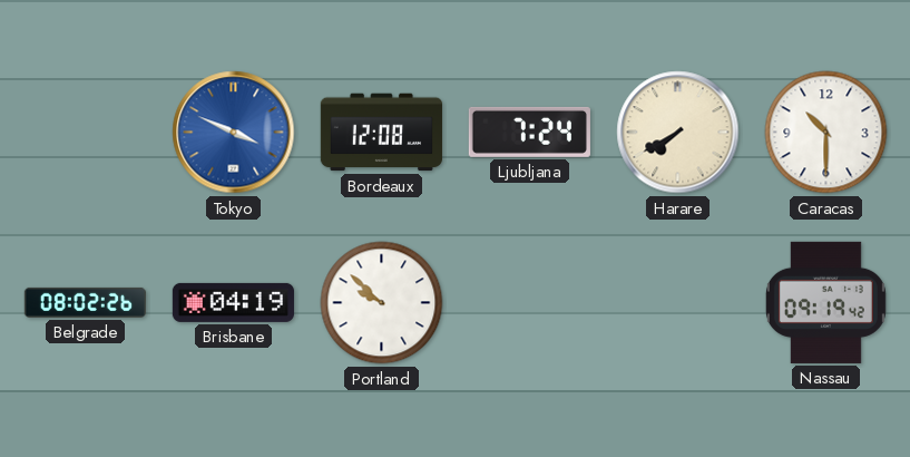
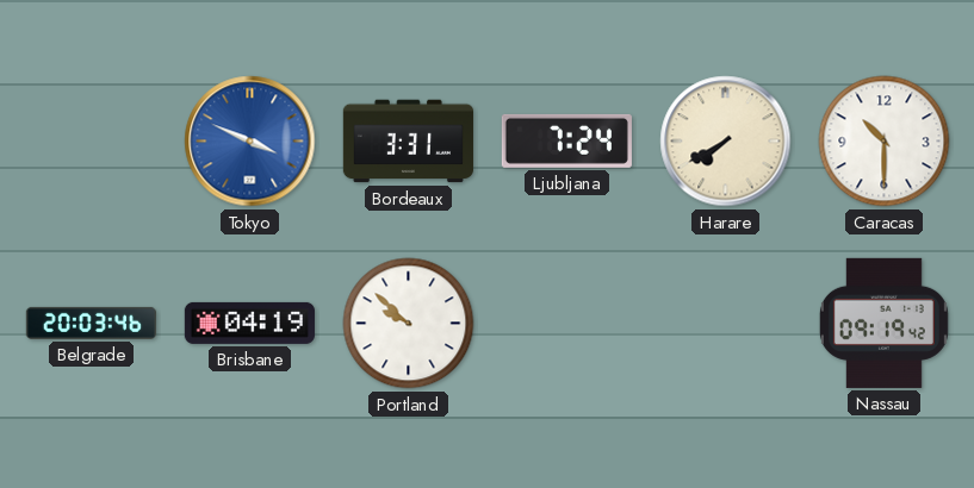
Bordeaux: 12:08 -> 3:31
Belgrade: 08:02 -> 20:03
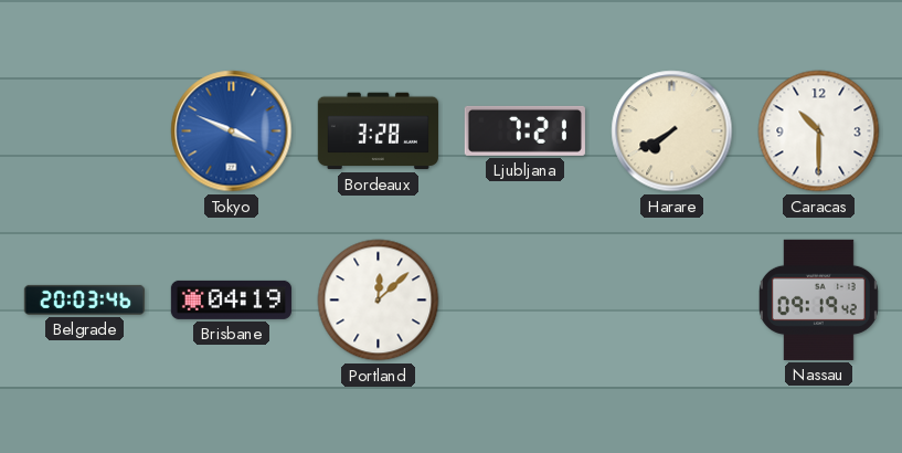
Bordeaux: 3:31 -> 3:28
Ljubljana: 7:24 -> 7:21
Portland: 9:52 -> 12:08
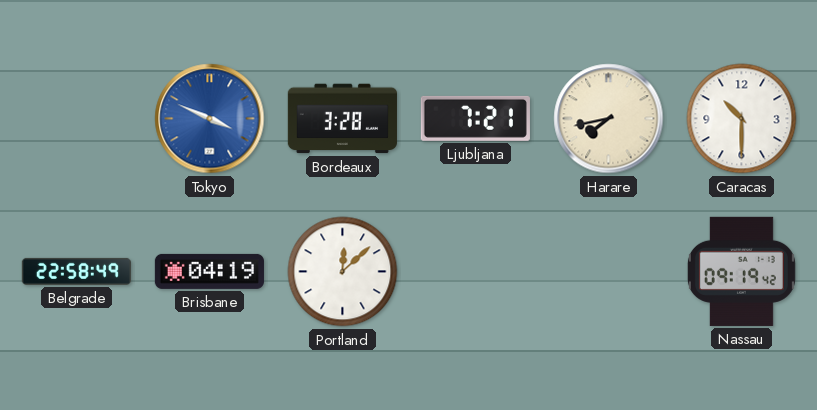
Harare: 7:40 -> 7:43
Belgrade: 20:03 -> 22:58
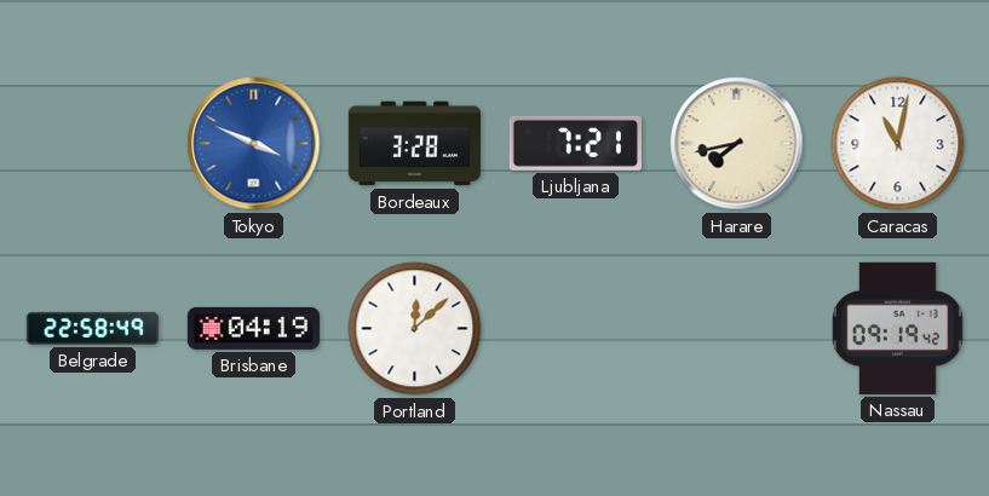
Caracas: 10:30 -> 11:02
